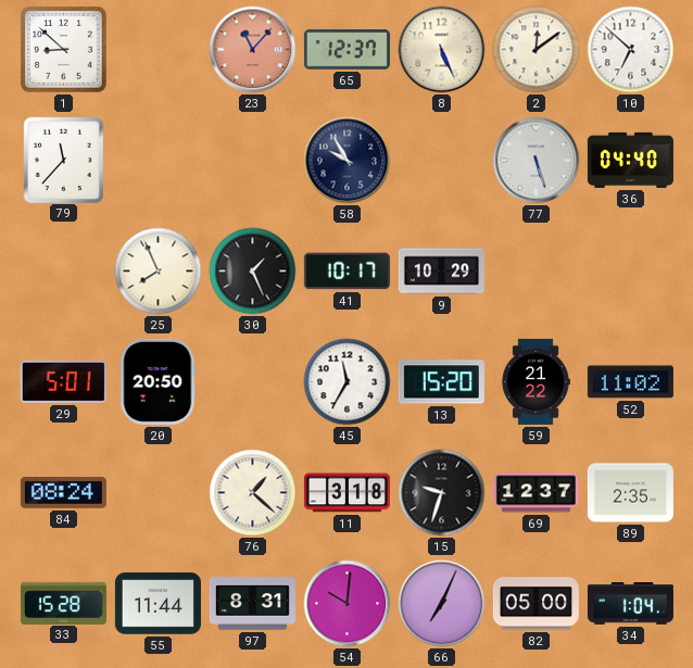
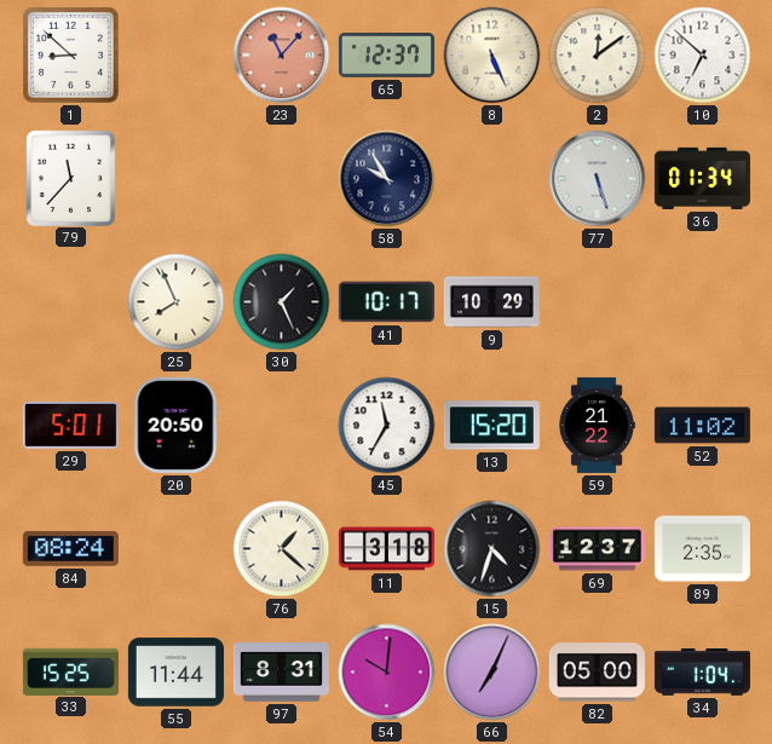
36: 04:40 -> 01:34
15: 9:33 -> 4:33
33: 15:28 -> 15:25
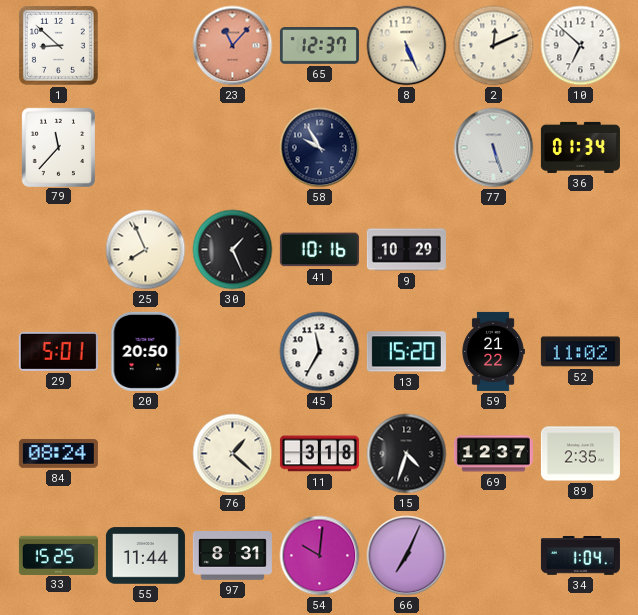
2: 12:09 -> 12:11
41: 10:17 -> 10:16
82: 05:00 -> none
